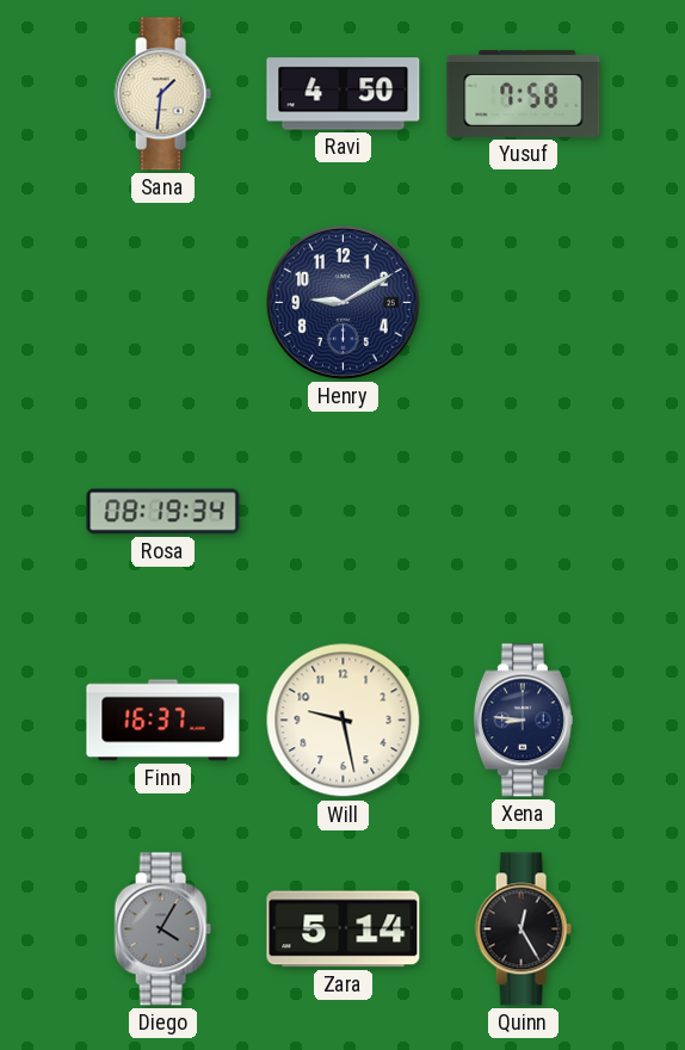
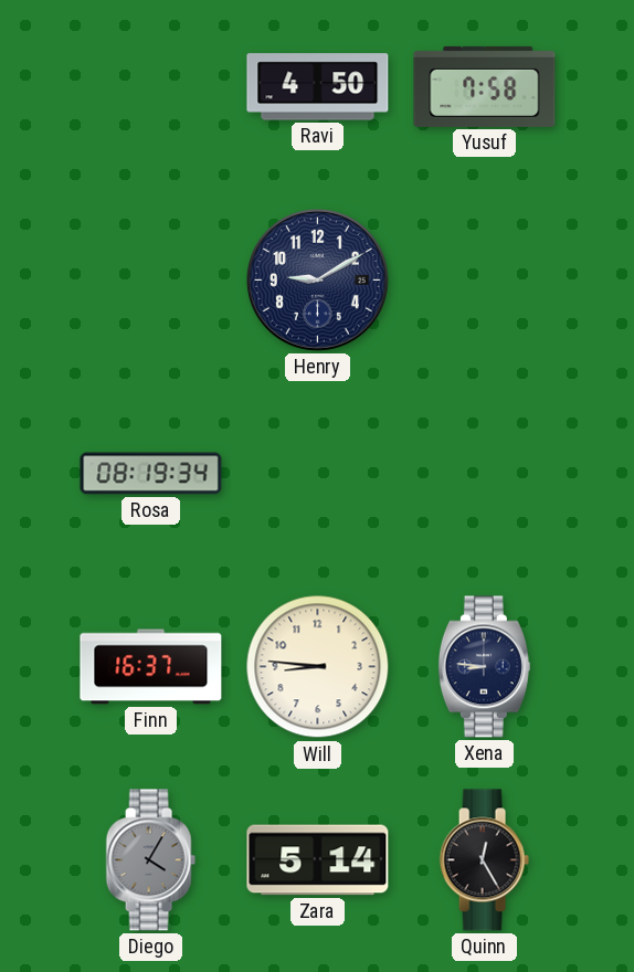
Sana: 1:31 -> none
Will: 9:28 -> 8:46
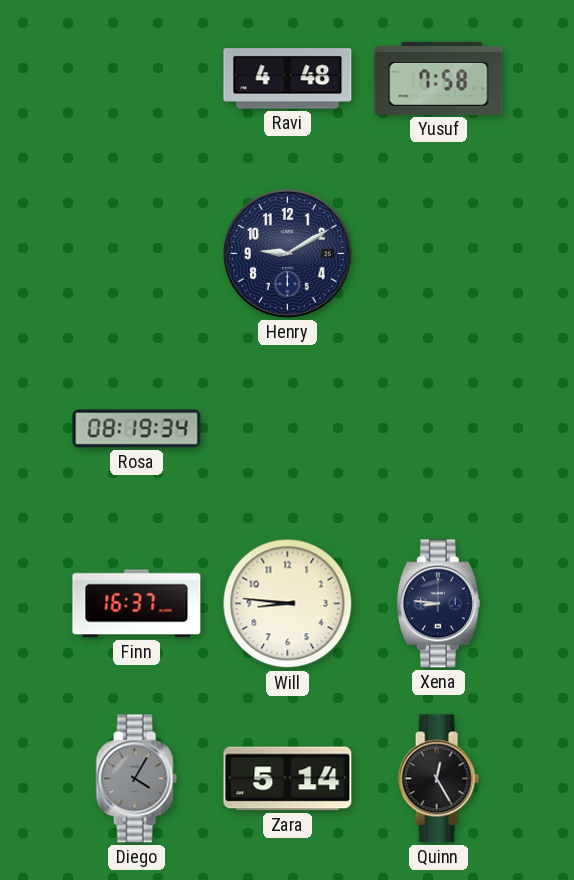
Ravi: 4:50 -> 4:48
